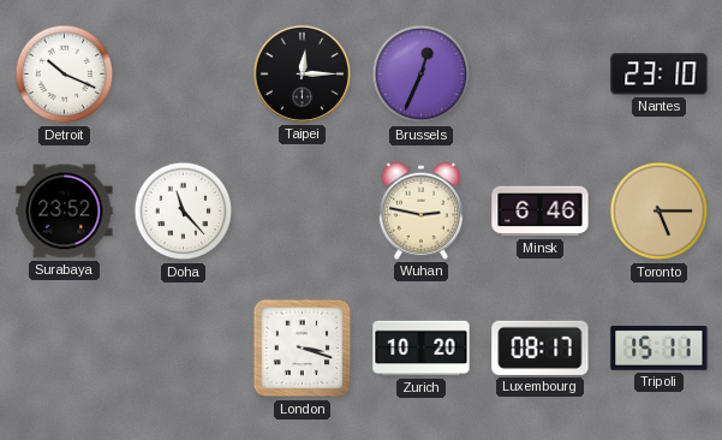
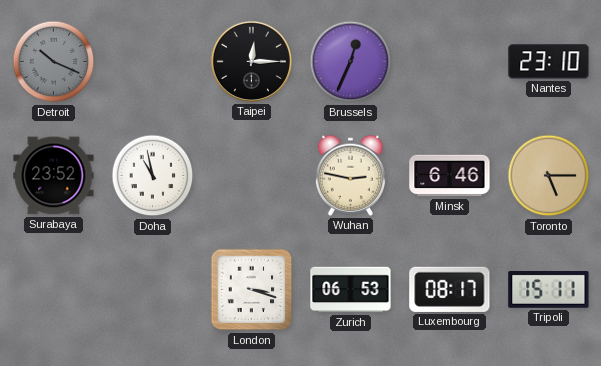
Detroit dial: white -> grey
Doha: 11:23 -> 10:58
Zurich: 10:20 -> 06:53
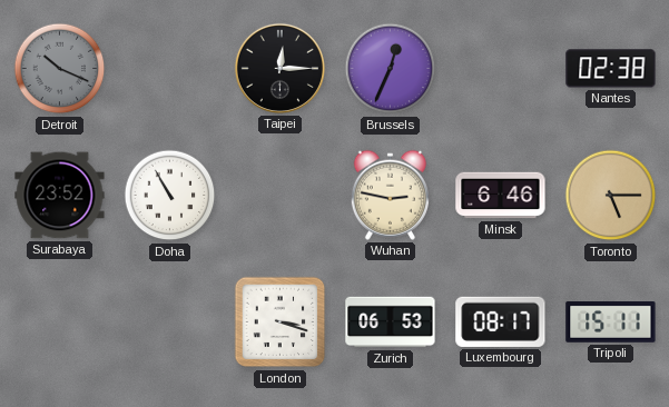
Nantes: 23:10 -> 02:38
Doha: 10:58 -> 10:55
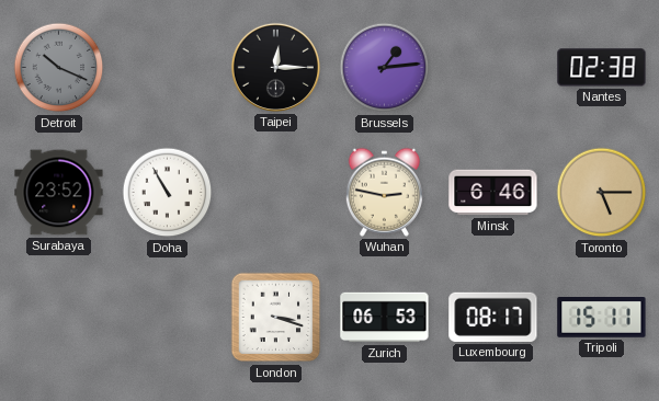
Brussels: 12:34 -> 1:14
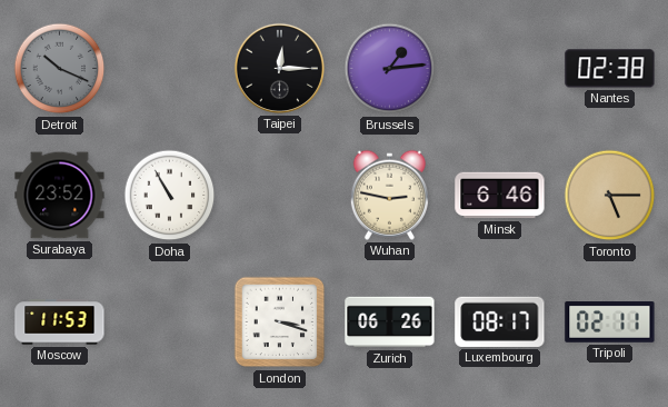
Moscow: none -> 11:53
Zurich: 06:53 -> 06:26
Tripoli: 15:11 -> 02:11
